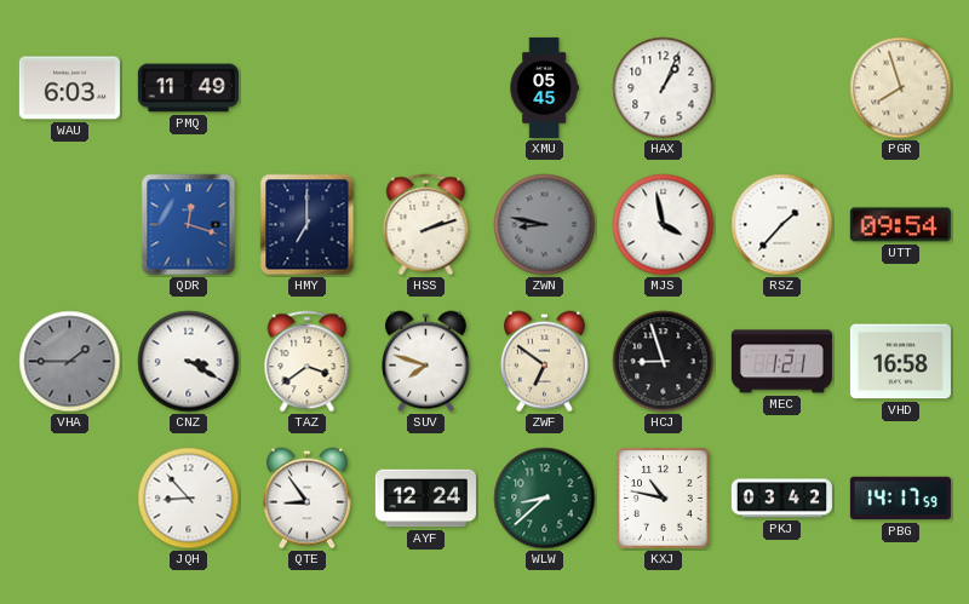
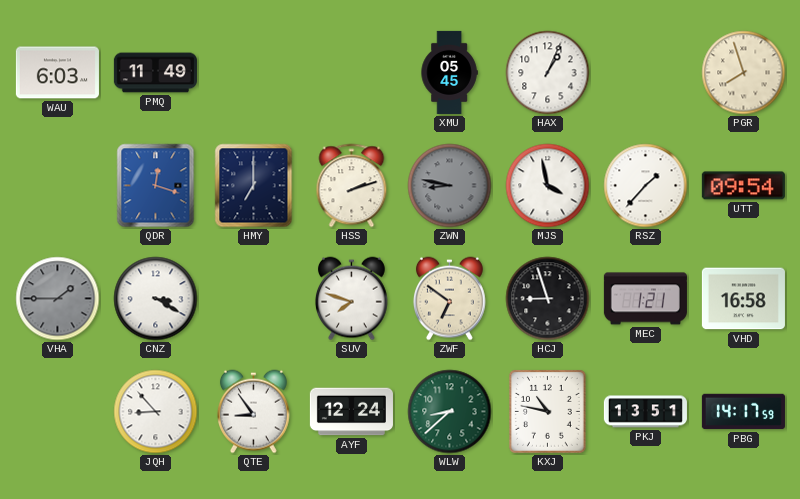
TAZ: 3:39 -> none
PKJ: 03:42 -> 13:51
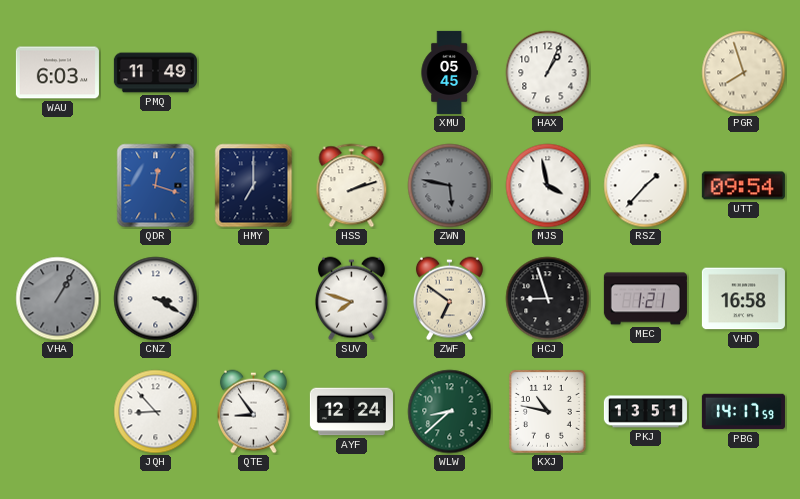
ZWN: 8:47 -> 5:47
VHA: 1:45 -> 1:05
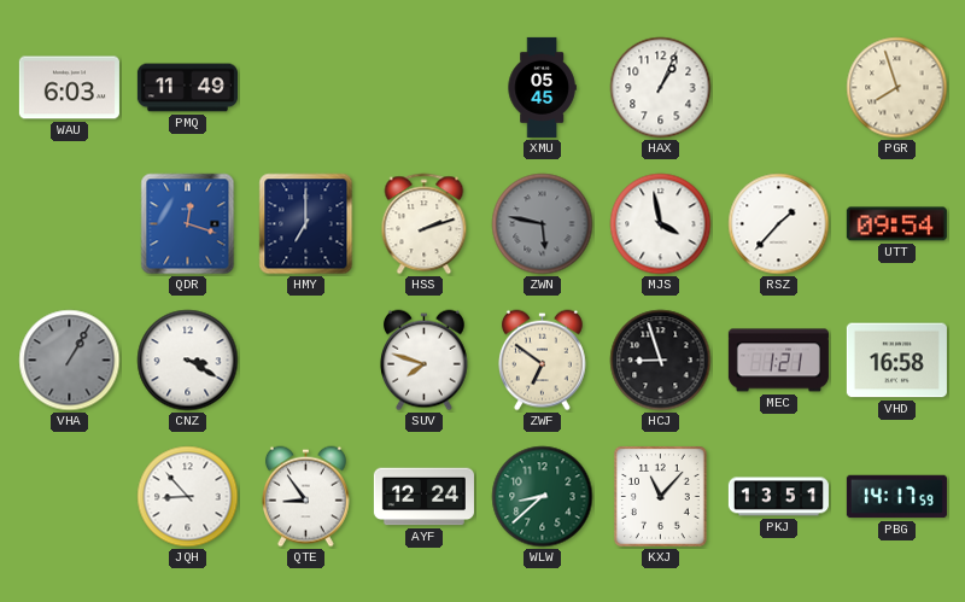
KXJ: 10:47 -> 11:07
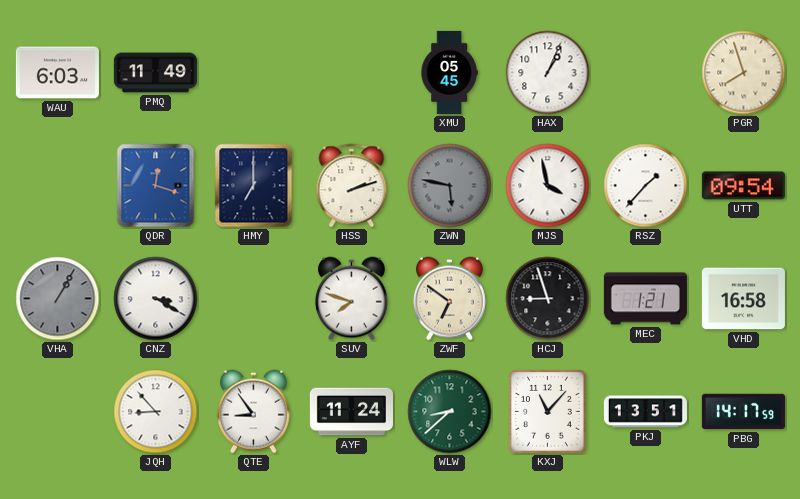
AYF: 12:24 -> 11:24
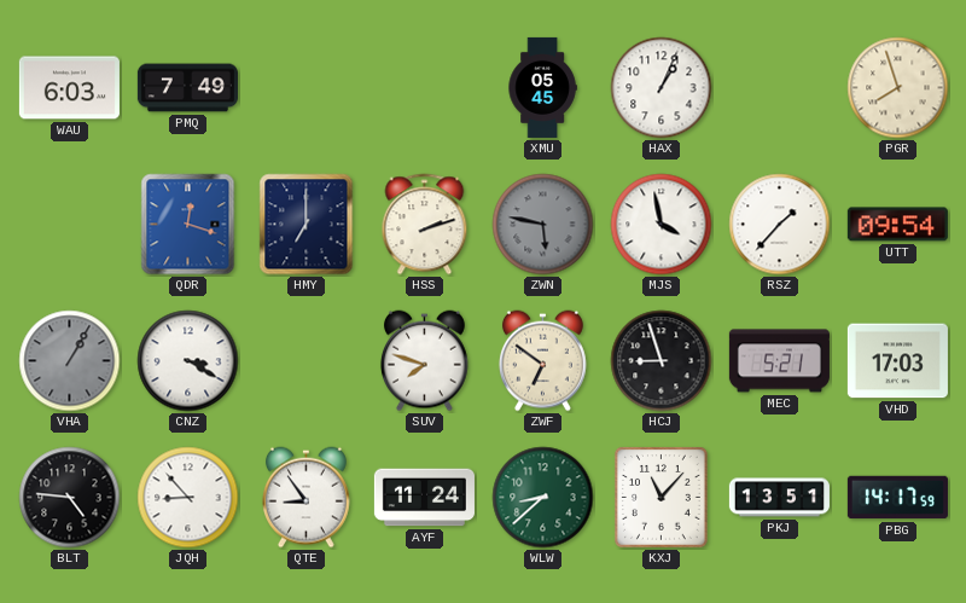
PMQ: 11:49 -> 7:49
MEC: 1:21 -> 5:21
VHD: 16:58 -> 17:03
BLT: none -> 4:46
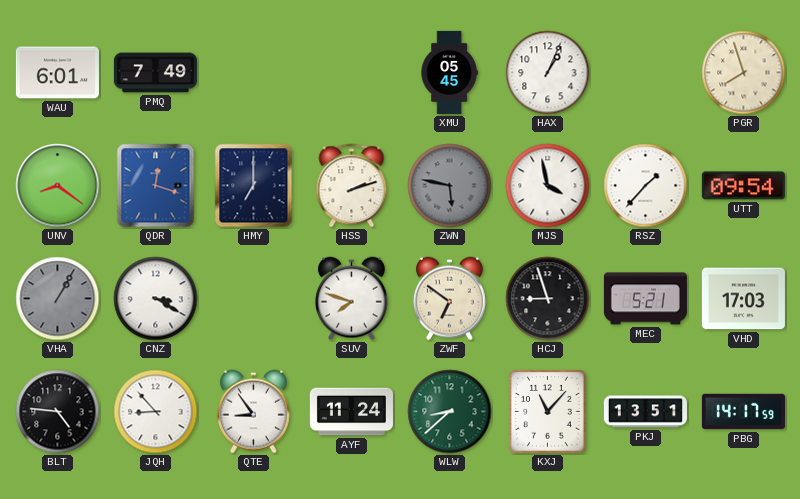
WAU: 6:03 -> 6:01
UNV: none -> 8:21
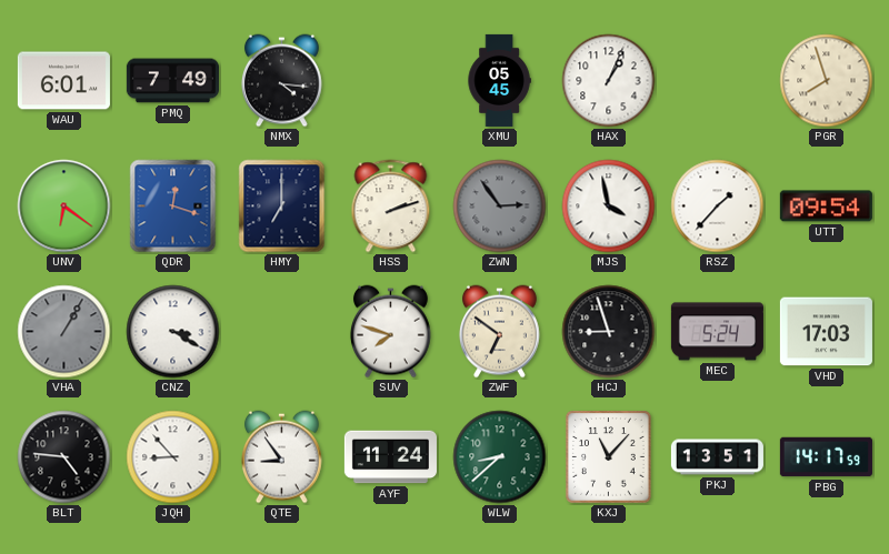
NMX: none -> 4:16
UNV: 8:21 -> 6:21
ZWN: 5:47 -> 2:54
MEC: 5:21 -> 5:24
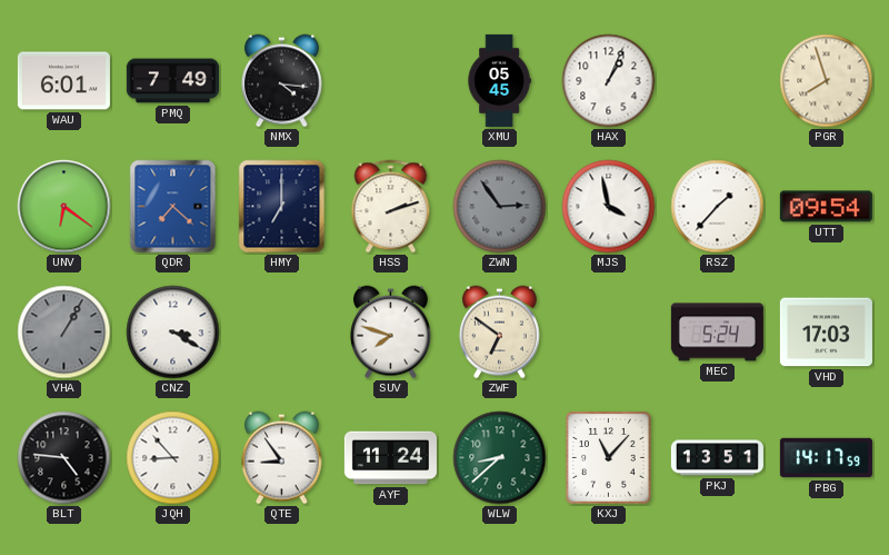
QDR: 12:18 -> 7:22
HCJ: 8:57 -> none
